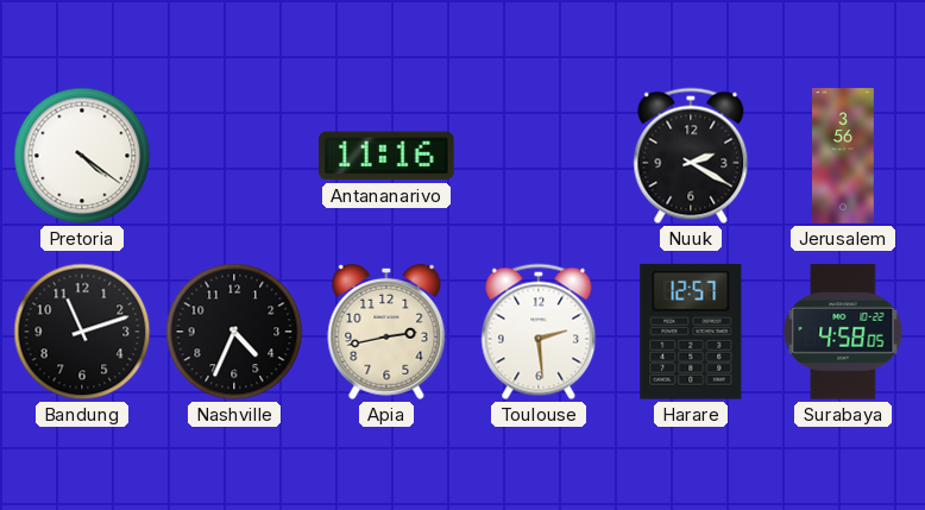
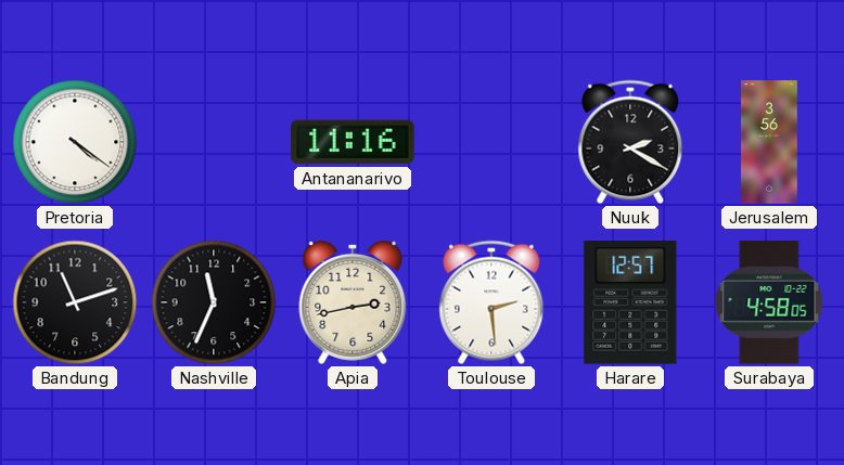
Nashville: 4:34 -> 11:34
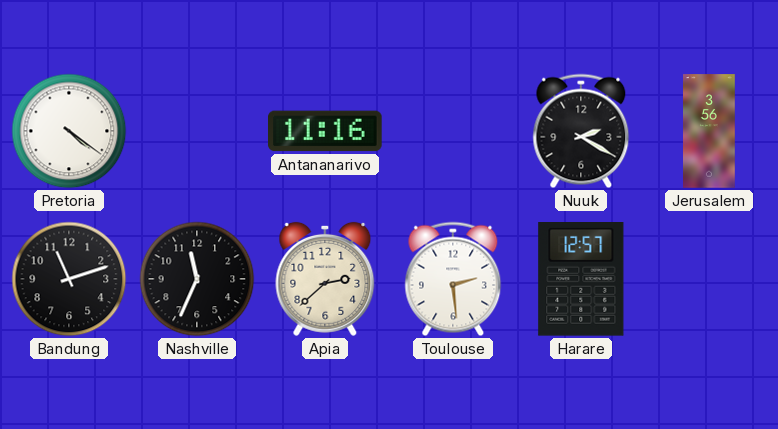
Apia: 2:43 -> 2:38
Surabaya: 4:58 -> none
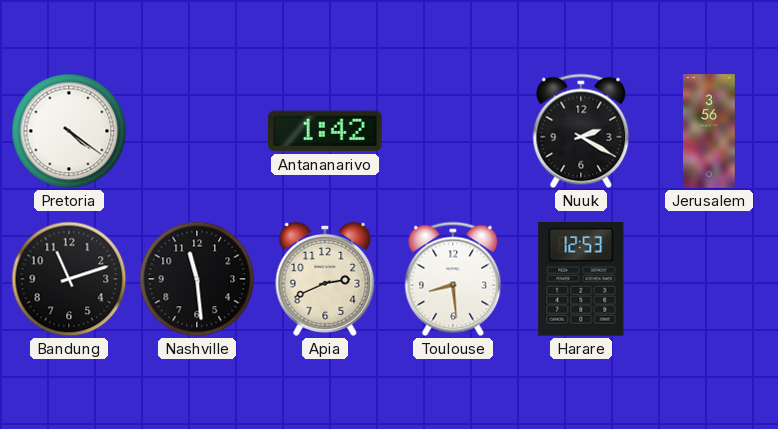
Antananarivo: 11:16 -> 1:42
Nashville: 11:34 -> 11:29
Apia: 2:38 -> 2:41
Toulouse: 2:29 -> 8:29
Harare: 12:57 -> 12:53
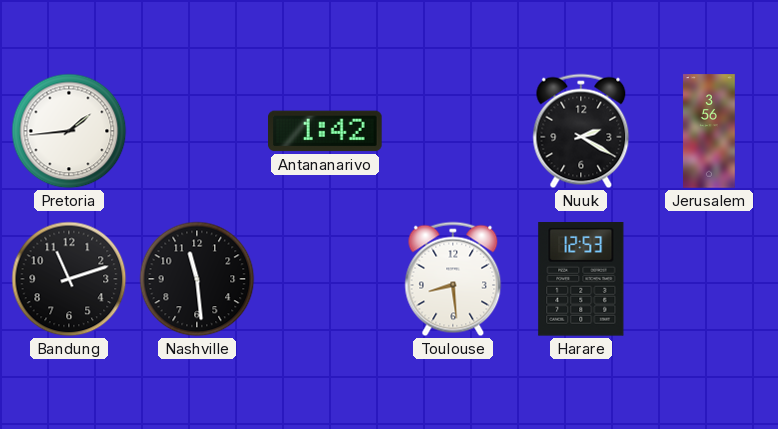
Pretoria: 4:21 -> 1:44
Apia: 2:41 -> none
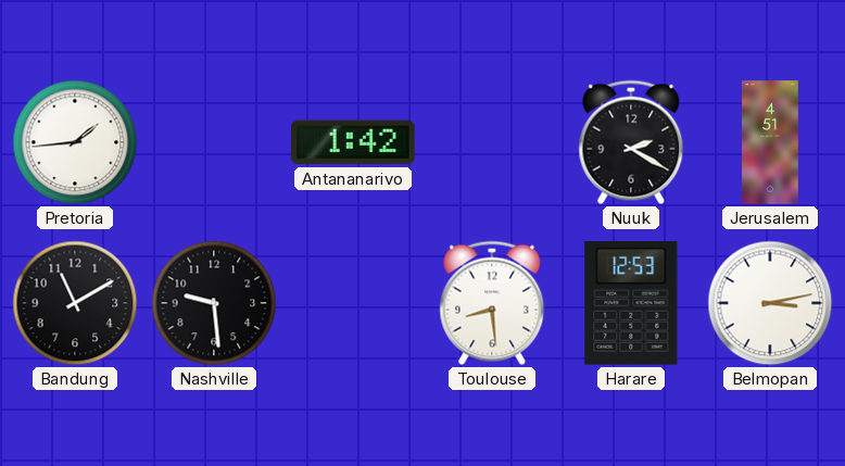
Jerusalem: 3:56 -> 4:51
Bandung: 11:12 -> 11:10
Nashville: 11:29 -> 9:29
Belmopan: none -> 3:13
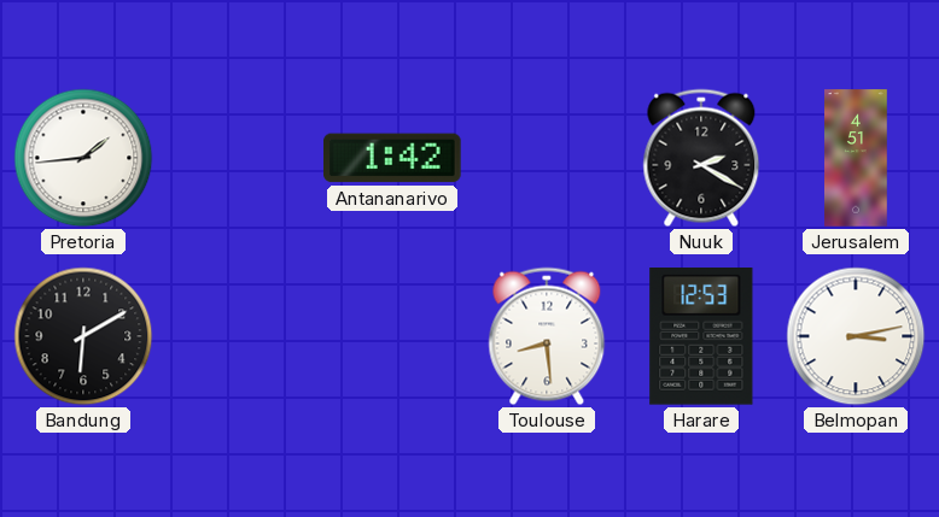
Bandung: 11:10 -> 6:10
Nashville: 9:29 -> none
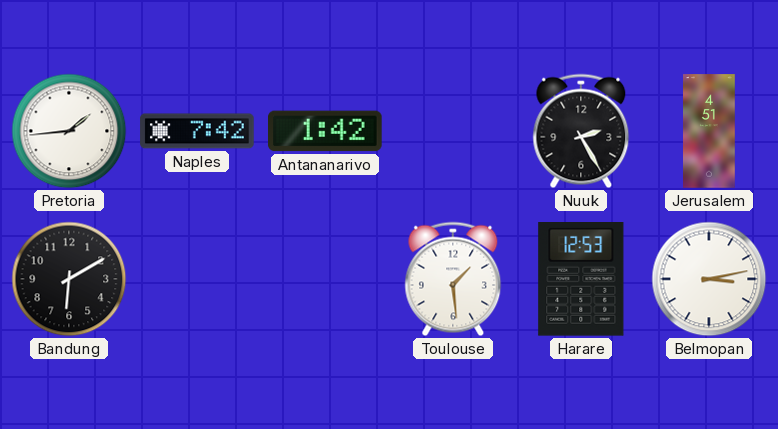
Naples: none -> 7:42
Nuuk: 2:20 -> 2:25
Toulouse: 8:29 -> 1:29
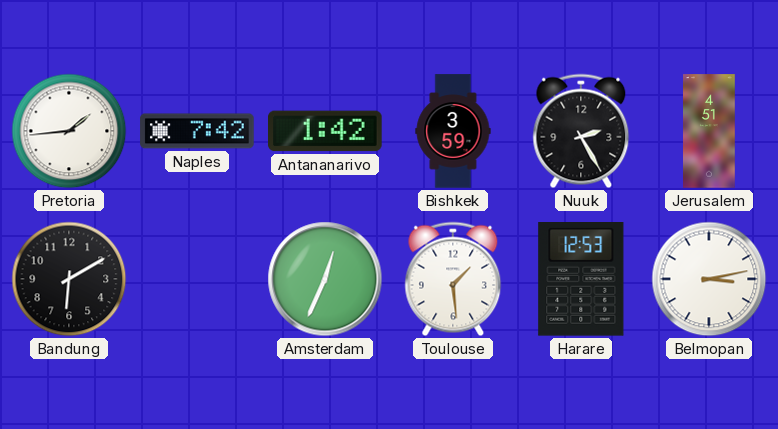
Bishkek: none -> 3:59
Amsterdam: none -> 12:34
